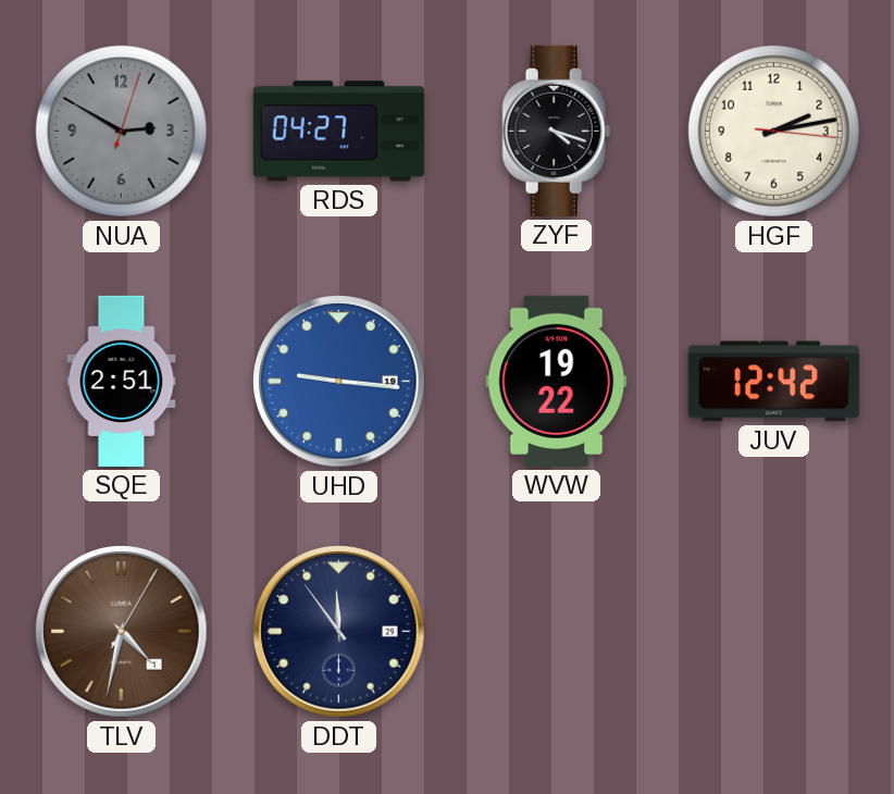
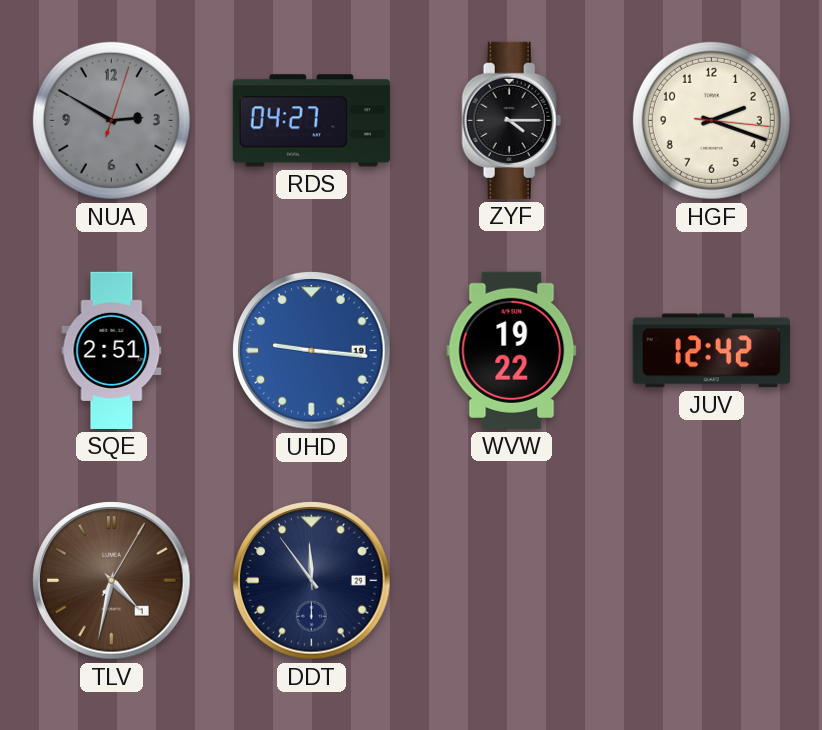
ZYF: 4:18 -> 4:15
HGF: 2:13 -> 2:18
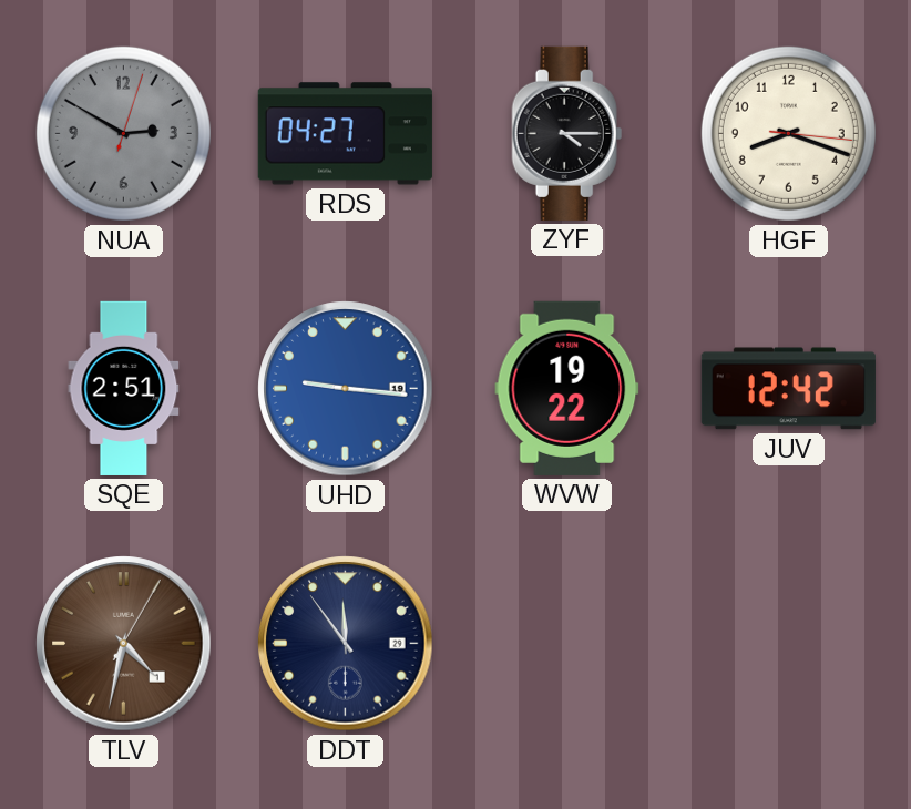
HGF: 2:18 -> 8:18
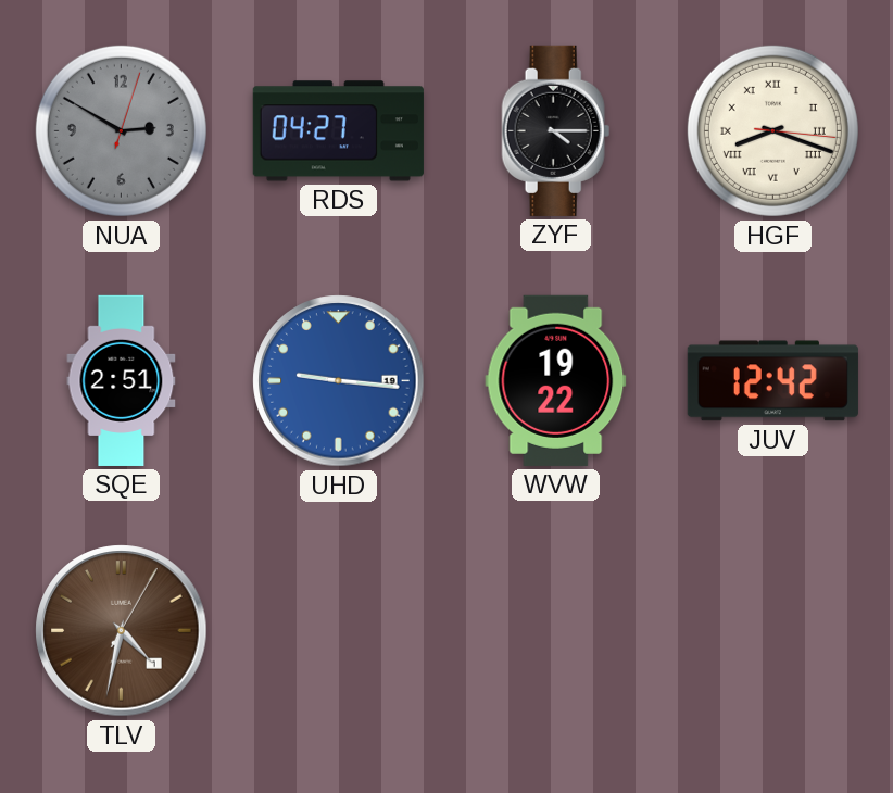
HGF numerals: Arabic -> Roman
DDT: 11:54 -> none
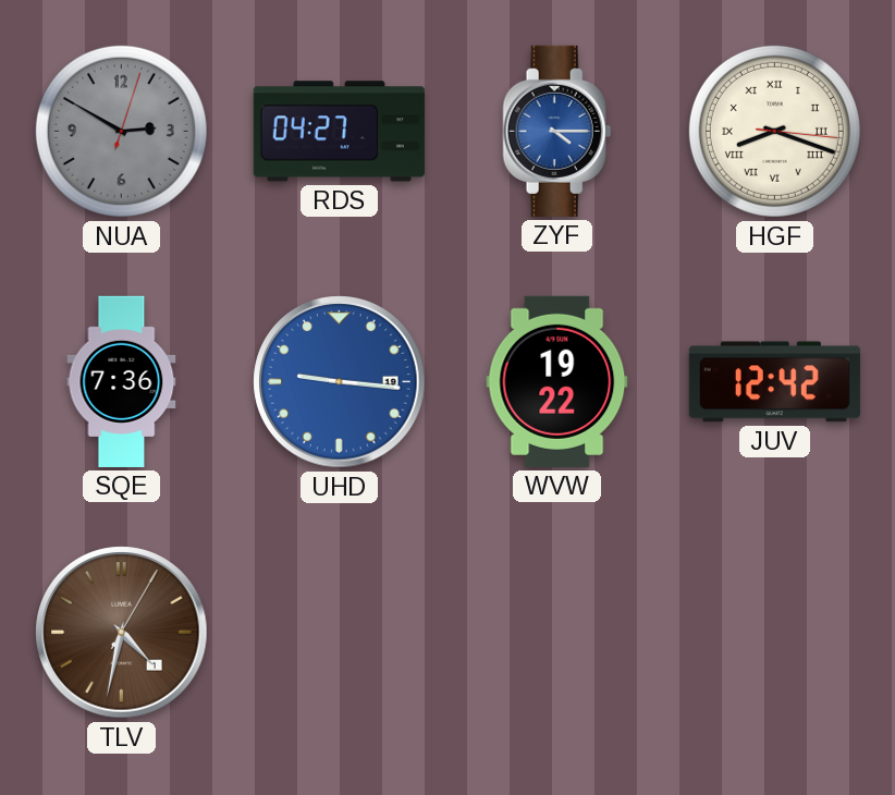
ZYF dial: black -> blue
SQE: 2:51 -> 7:36
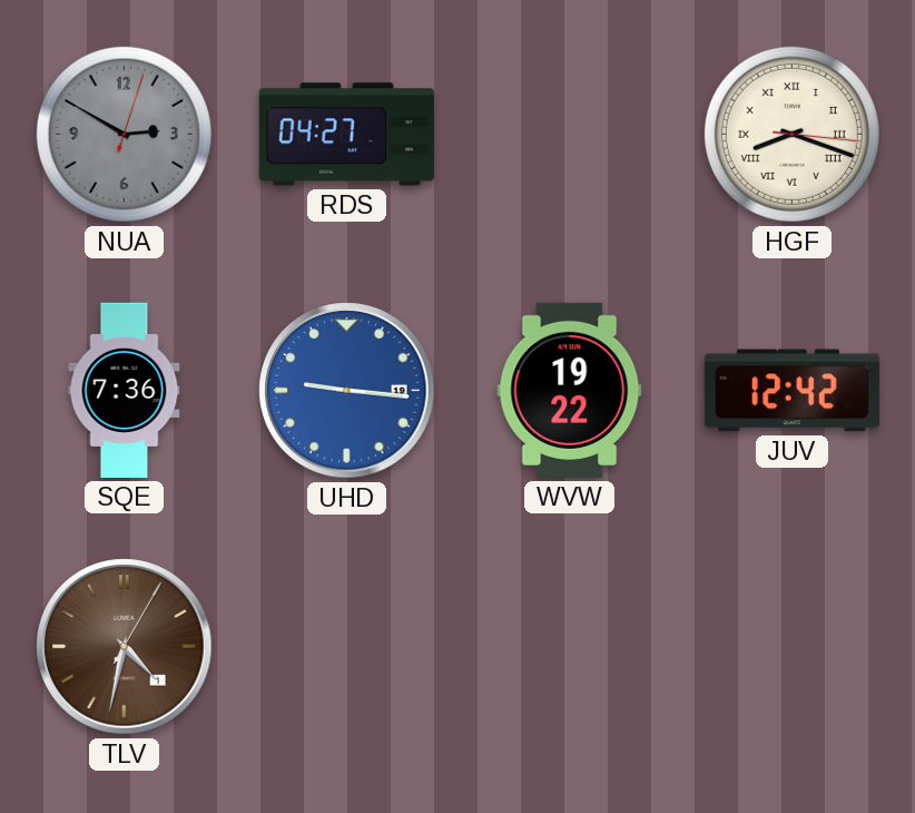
ZYF: 4:15 -> none
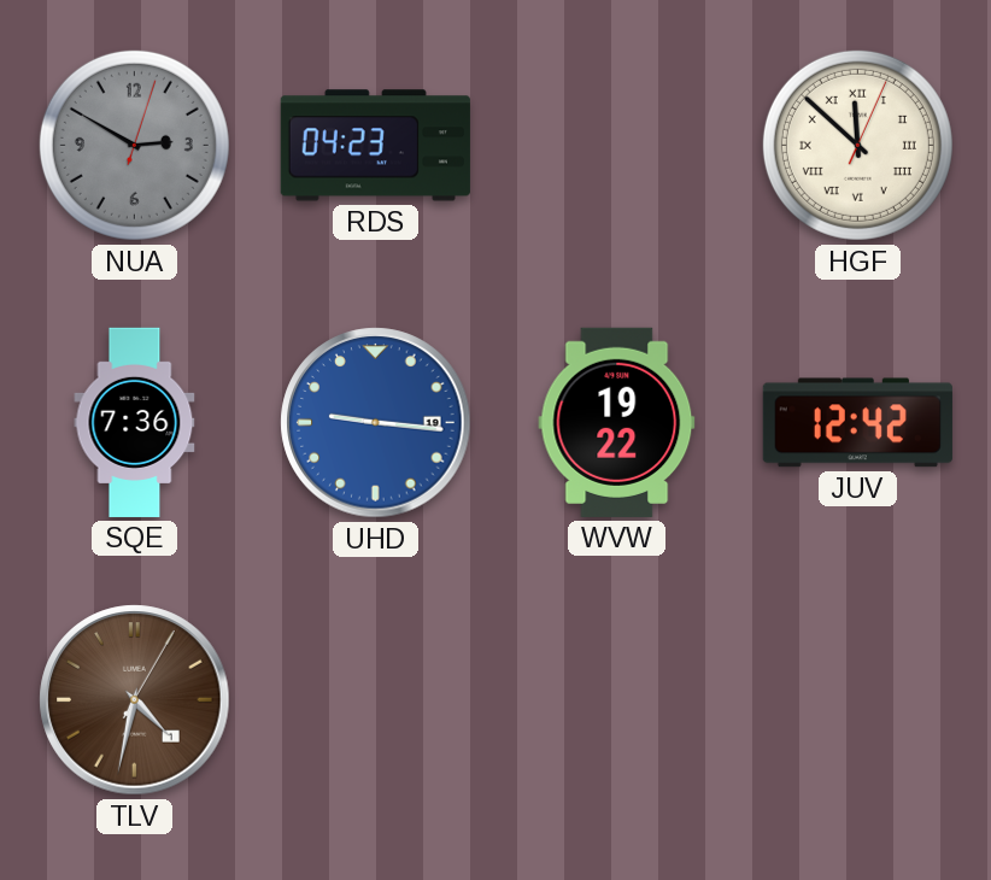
RDS: 04:27 -> 04:23
HGF: 8:18 -> 11:52
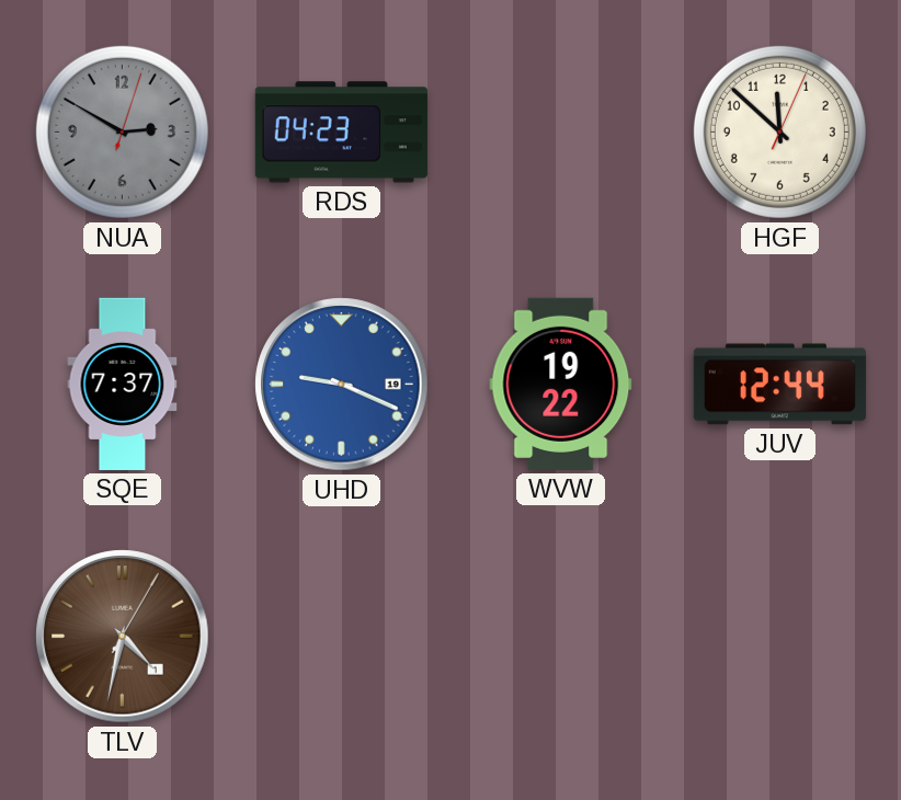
HGF numerals: Roman -> Arabic
SQE: 7:36 -> 7:37
UHD: 9:16 -> 9:19
JUV: 12:42 -> 12:44
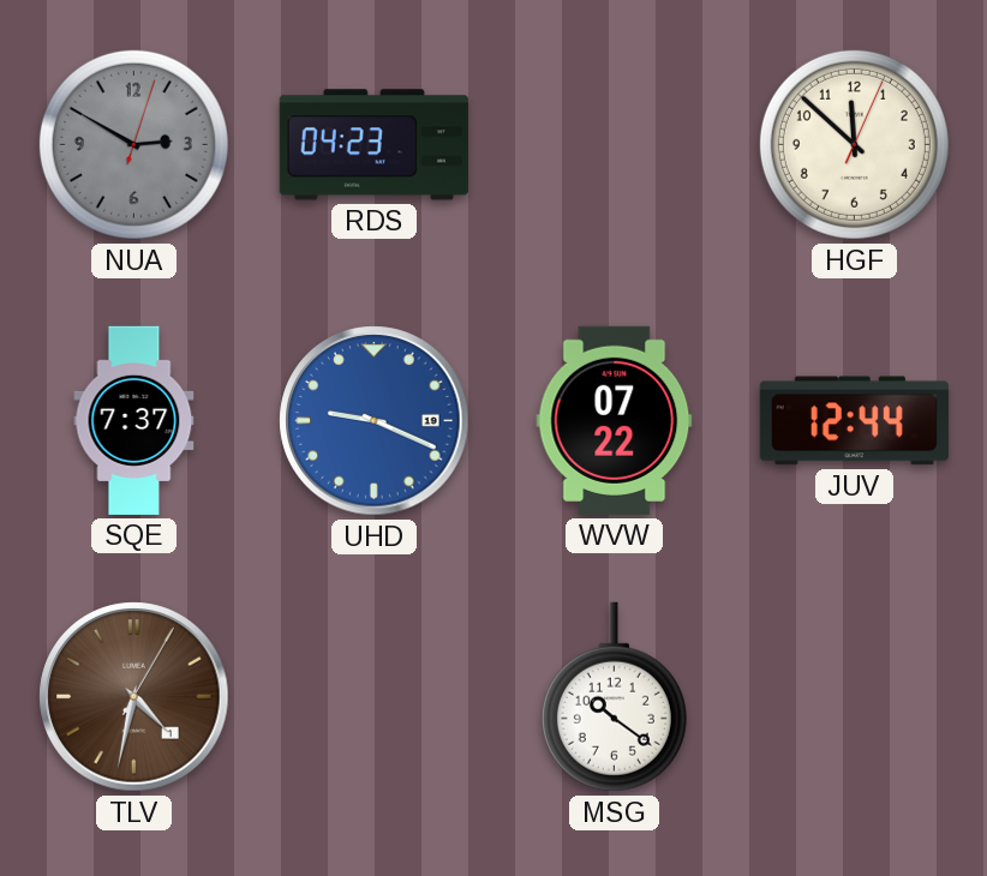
WVW: 19:22 -> 07:22
MSG: none -> 10:21
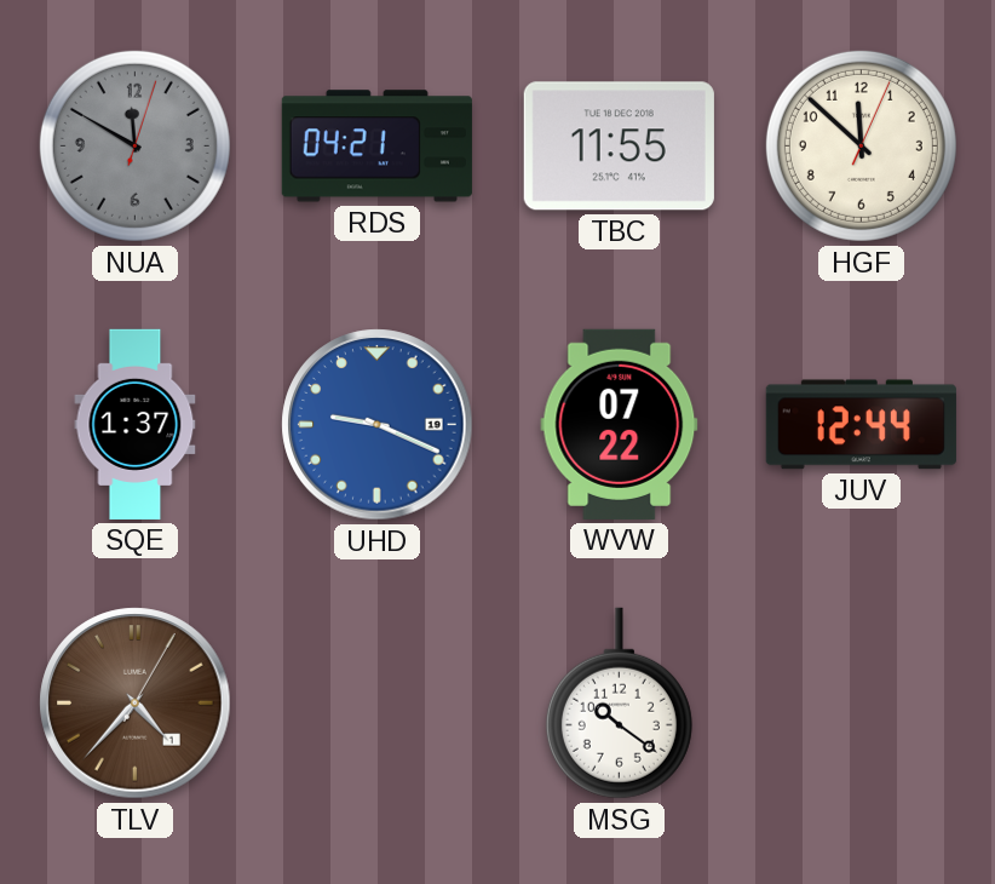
NUA: 2:50 -> 11:50
RDS: 04:23 -> 04:21
TBC: none -> 11:55
SQE: 7:37 -> 1:37
TLV: 4:32 -> 4:37
